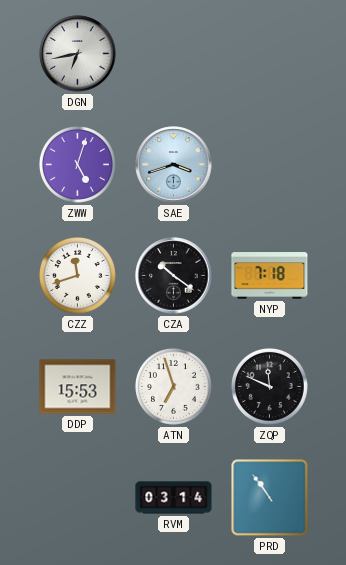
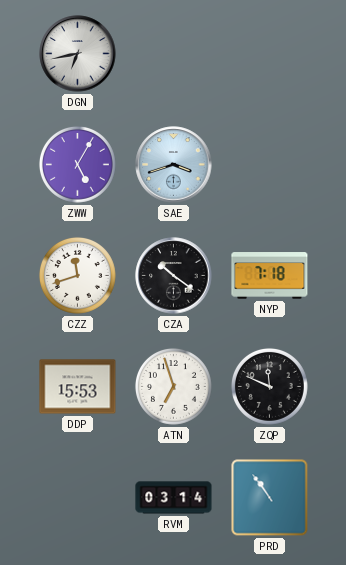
ZWW: 5:03 -> 5:05
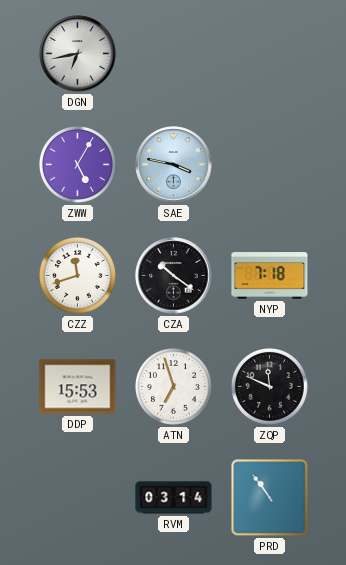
SAE: 3:42 -> 3:47
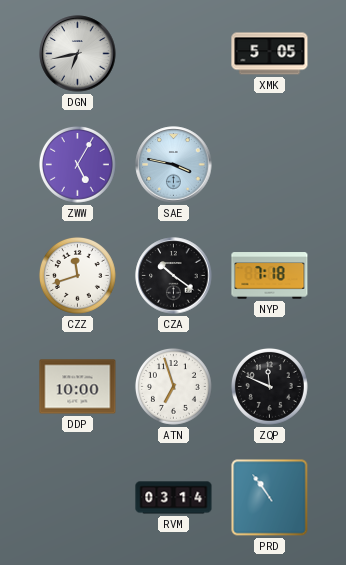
XMK: none -> 5:05
DDP: 15:53 -> 10:00
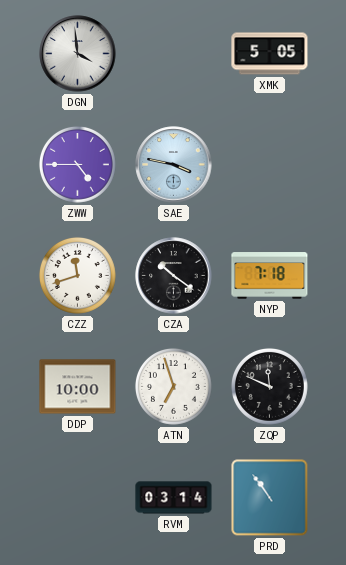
DGN: 6:43 -> 3:59
ZWW: 5:05 -> 4:45
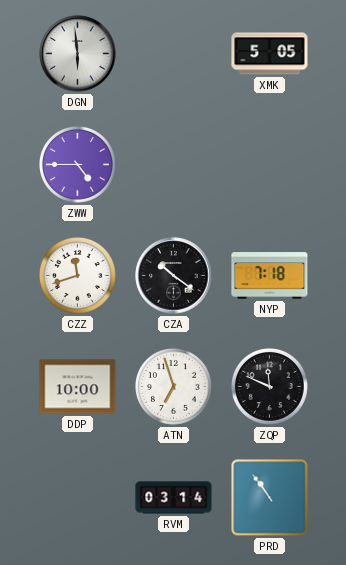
DGN: 3:59 -> 5:59
SAE: 3:47 -> none
